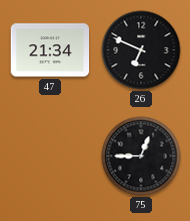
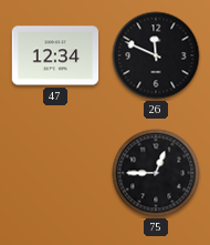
47: 21:34 -> 12:34
26: 6:49 -> 11:49
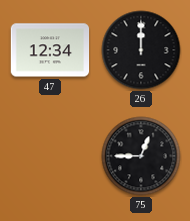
26: 11:49 -> 12:00
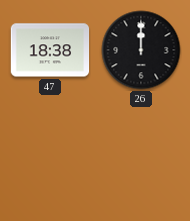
47: 12:34 -> 18:38
75: 12:45 -> none
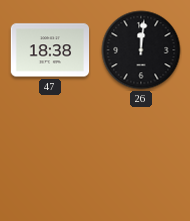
26: 12:00 -> 12:01
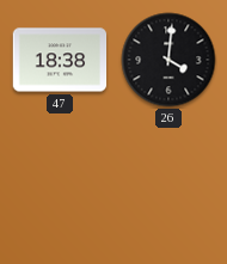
26: 12:01 -> 4:01
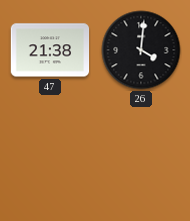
47: 18:38 -> 21:38
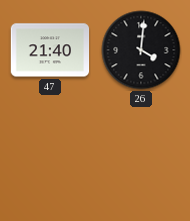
47: 21:38 -> 21:40
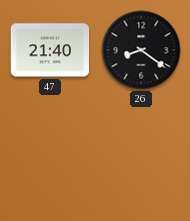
26: 4:01 -> 8:21
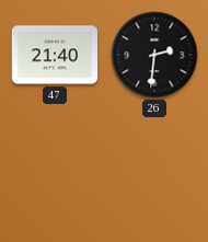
26: 8:21 -> 2:31
